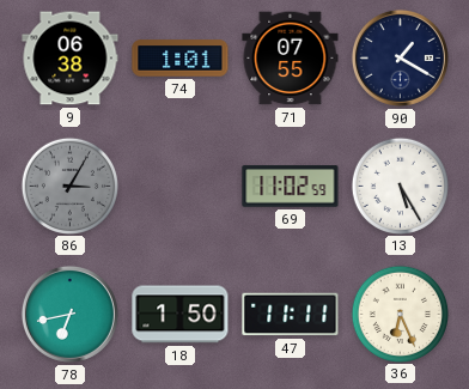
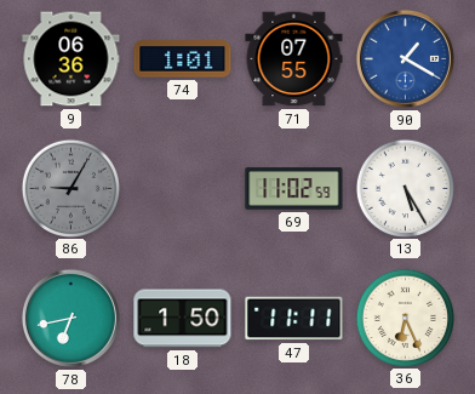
9: 06:38 -> 06:36
90 dial: navy -> blue
86: 3:05 -> 9:05
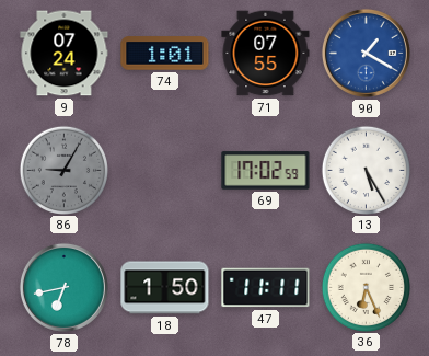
9: 06:36 -> 07:24
69: 11:02 -> 17:02
